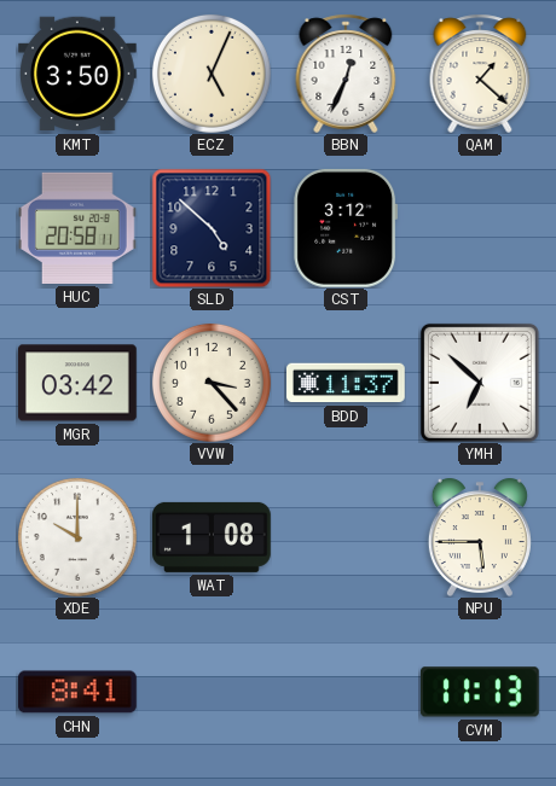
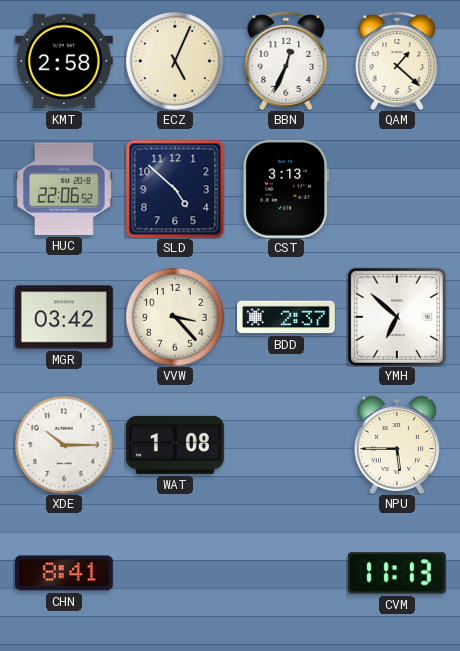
KMT: 3:50 -> 2:58
HUC: 20:58 -> 22:06
CST: 3:12 -> 3:13
BDD: 11:37 -> 2:37
XDE: 10:00 -> 10:15
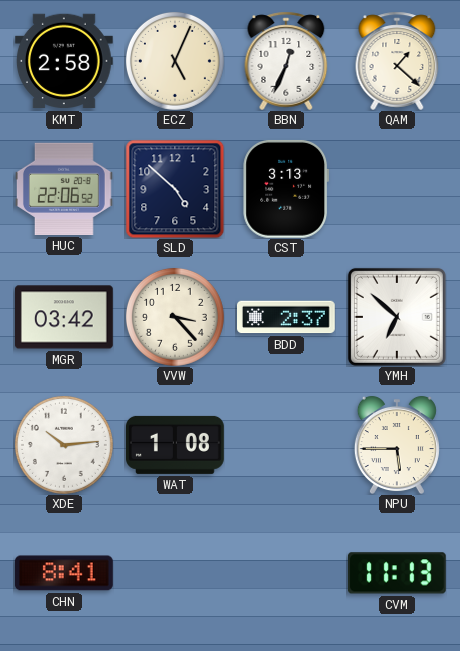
XDE: 10:15 -> 10:14
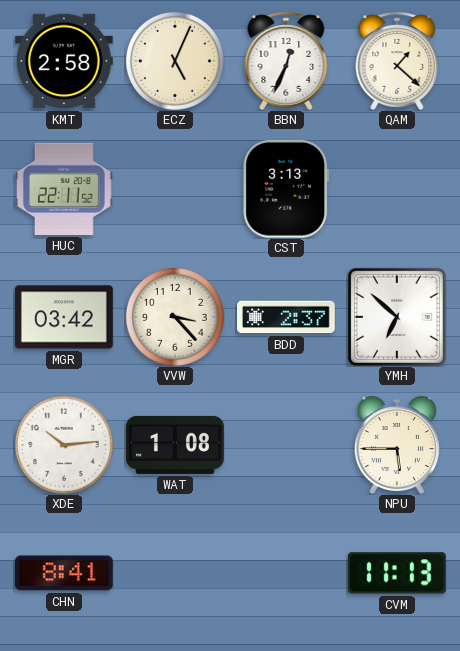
HUC: 22:06 -> 22:11
SLD: 4:52 -> none
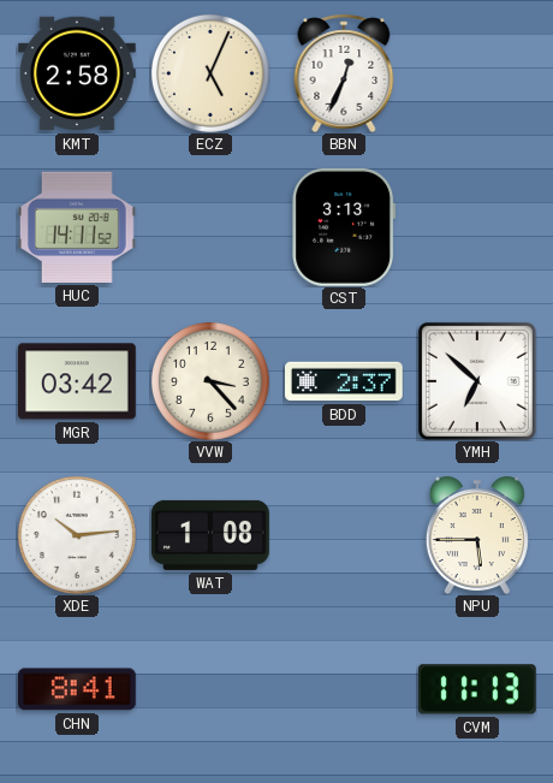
QAM: 1:22 -> none
HUC: 22:11 -> 14:11
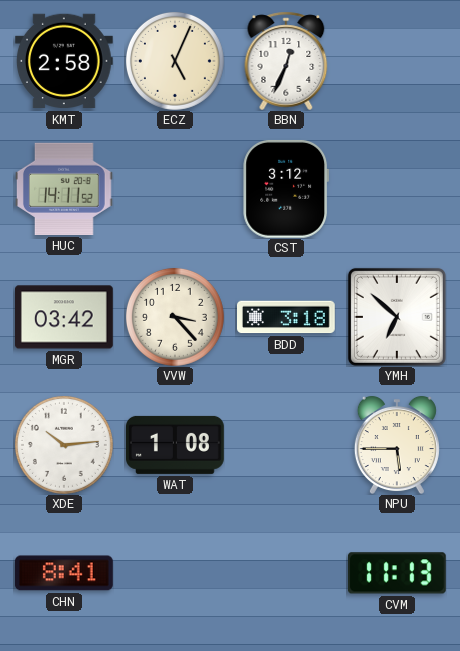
CST: 3:13 -> 3:12
BDD: 2:37 -> 3:18
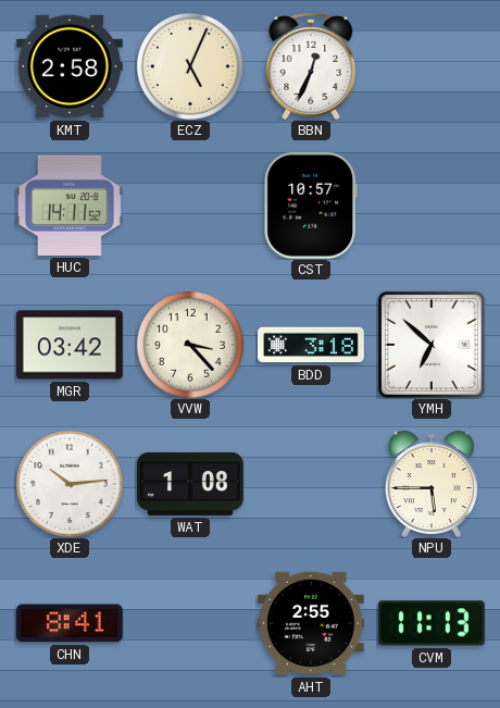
CST: 3:12 -> 10:57
AHT: none -> 2:55
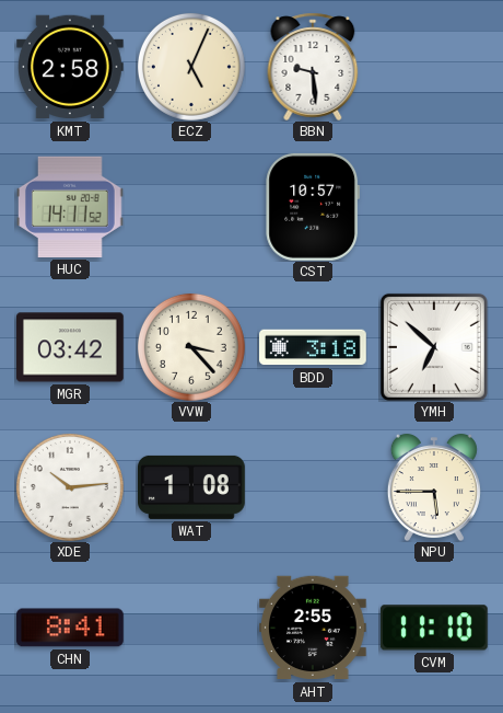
BBN: 12:34 -> 9:29
CVM: 11:13 -> 11:10
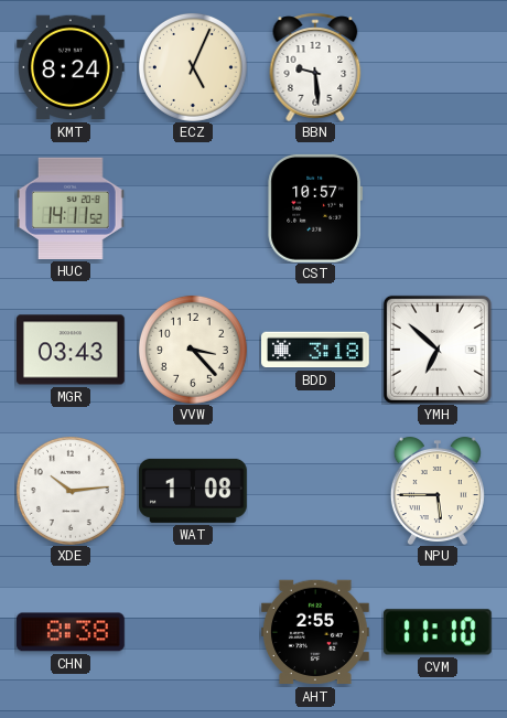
KMT: 2:58 -> 8:24
MGR: 03:42 -> 03:43
CHN: 8:41 -> 8:38
